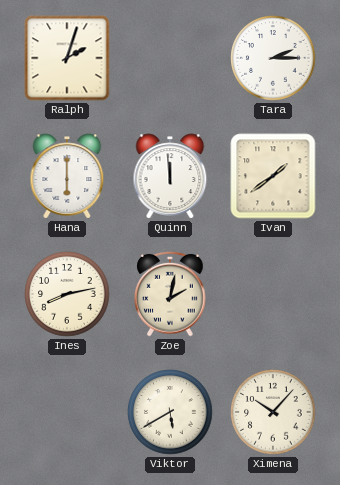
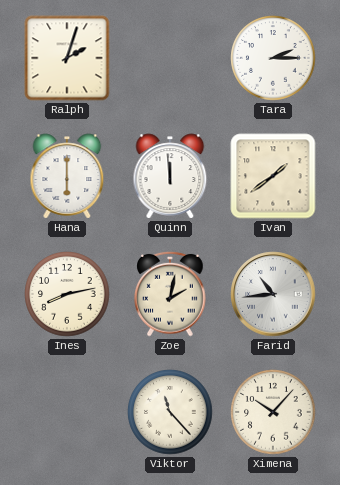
Farid: none -> 10:44
Viktor: 5:40 -> 11:23
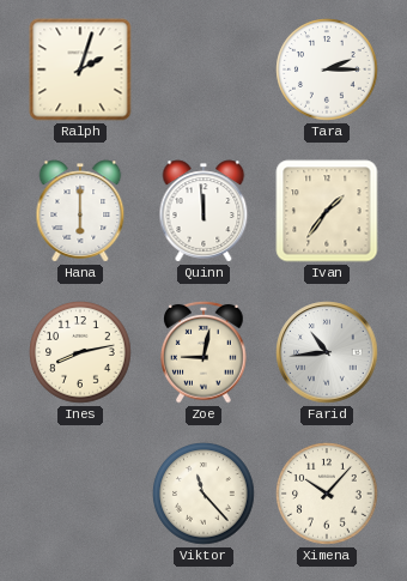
Ivan: 1:39 -> 1:36
Zoe: 2:02 -> 9:02
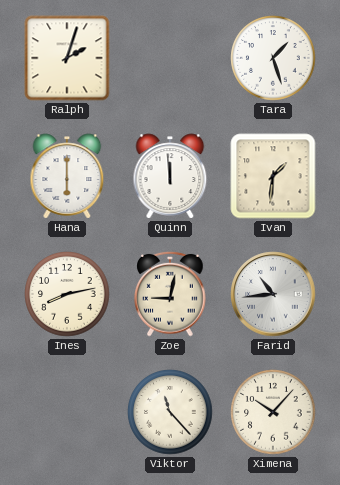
Tara: 2:15 -> 1:27
Ivan: 1:36 -> 1:31
